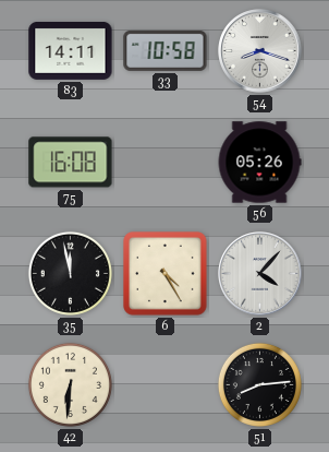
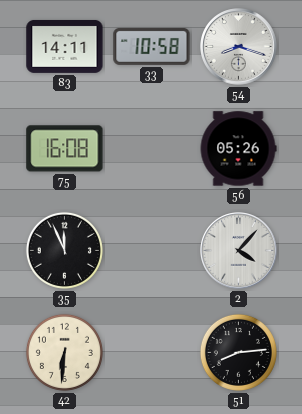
35: 11:58 -> 11:56
6: 4:25 -> none
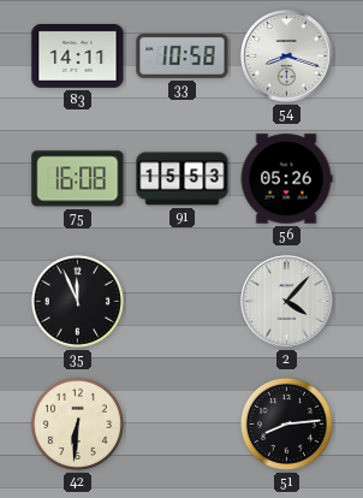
91: none -> 15:53
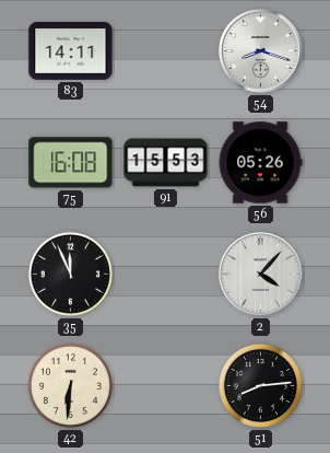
33: 10:58 -> none
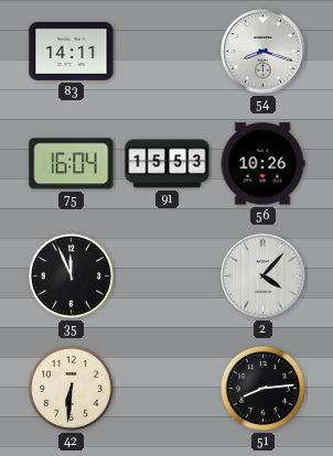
75: 16:08 -> 16:04
56: 05:26 -> 10:26
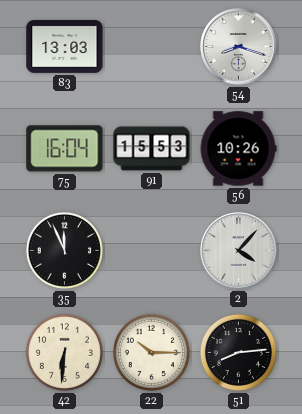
83: 14:11 -> 13:03
22: none -> 10:15
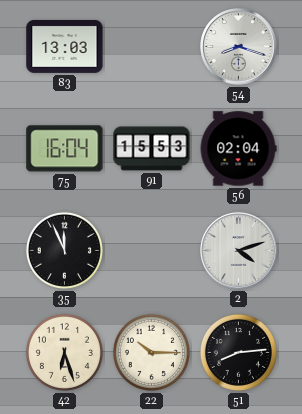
56: 10:26 -> 02:04
2: 4:07 -> 4:12
42: 6:31 -> 6:27
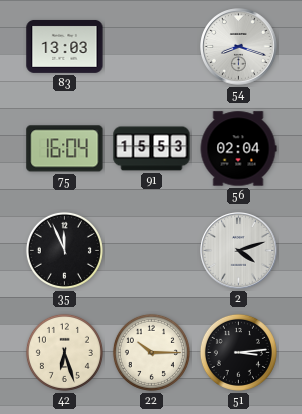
51: 8:14 -> 3:14
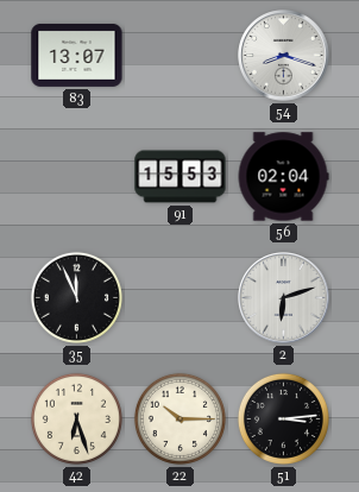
83: 13:03 -> 13:07
75: 16:04 -> none
2: 4:12 -> 6:12
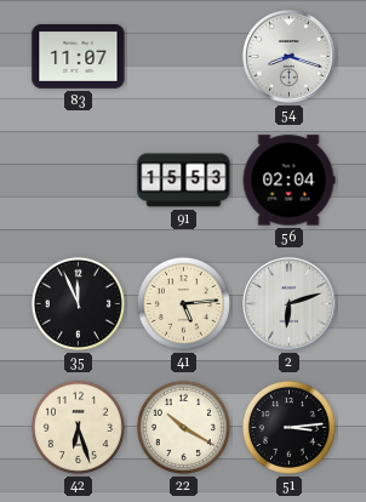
83: 13:07 -> 11:07
41: none -> 5:14
22: 10:15 -> 10:20
